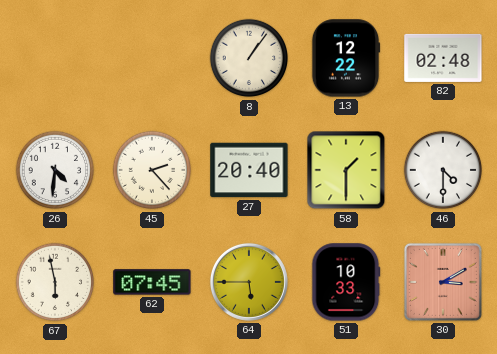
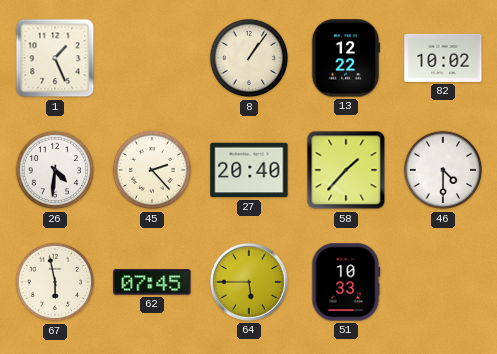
1: none -> 1:26
82: 02:48 -> 10:02
58: 1:30 -> 1:37
30: 3:10 -> none
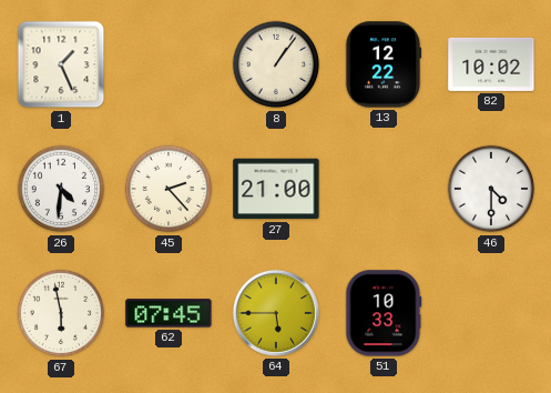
27: 20:40 -> 21:00
58: 1:37 -> none
